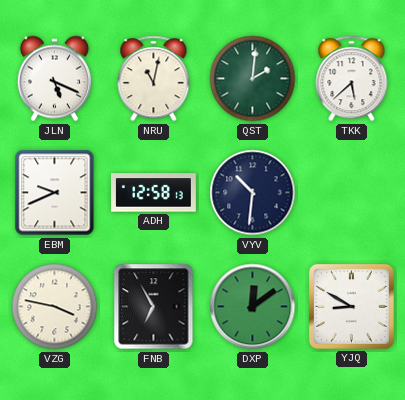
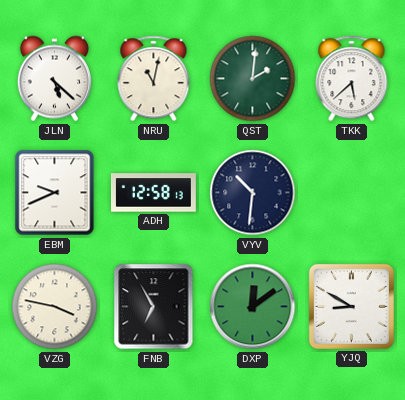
JLN: 5:19 -> 5:22
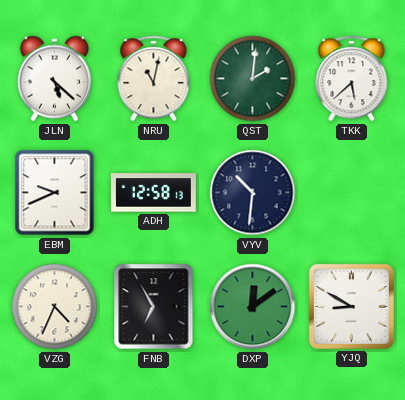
VZG: 3:47 -> 4:34
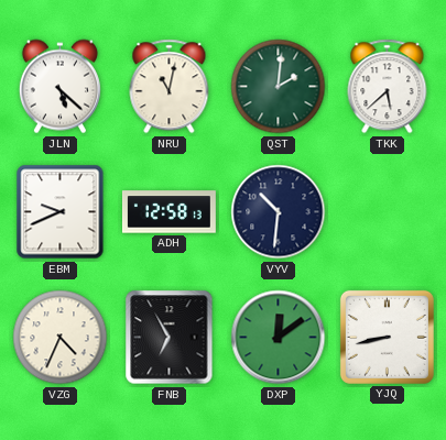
YJQ: 8:50 -> 8:43
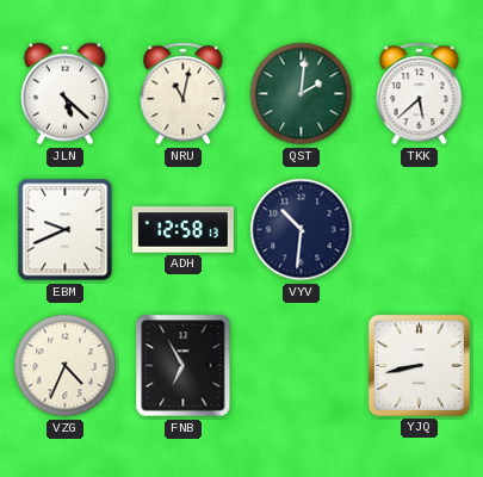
DXP: 12:09 -> none
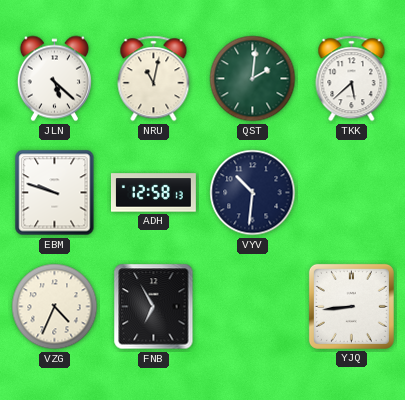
EBM: 9:41 -> 9:48
YJQ: 8:43 -> 8:44
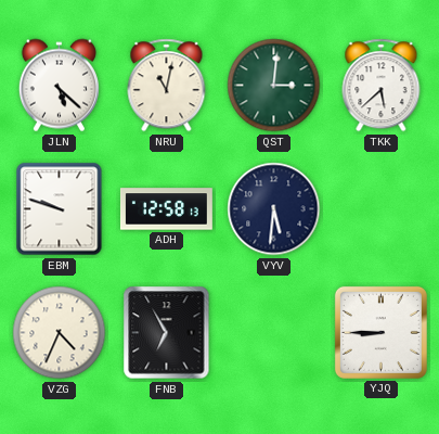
QST: 2:01 -> 3:01
VYV: 10:31 -> 5:31
YJQ: 8:44 -> 8:45
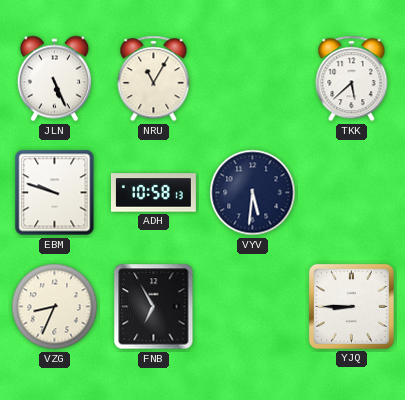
JLN: 5:22 -> 5:26
NRU: 11:02 -> 11:05
QST: 3:01 -> none
ADH: 12:58 -> 10:58
VZG: 4:34 -> 8:34
